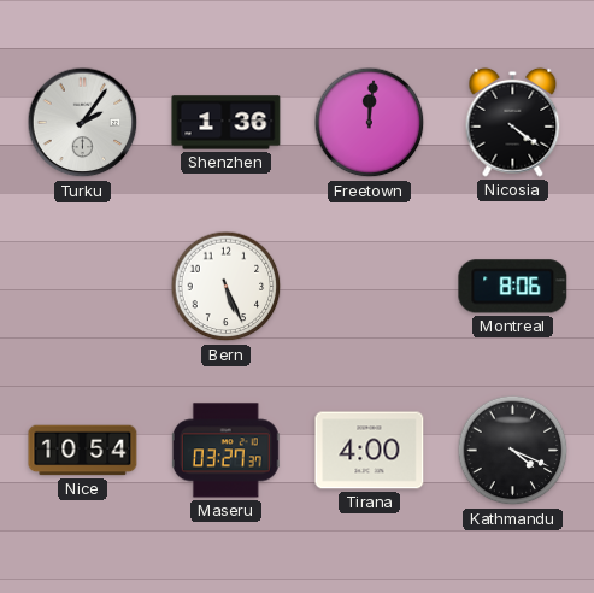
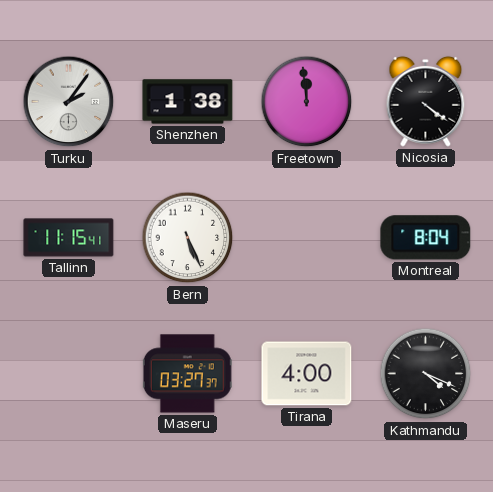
Shenzhen: 1:36 -> 1:38
Freetown: 12:01 -> 11:59
Tallinn: none -> 11:15
Montreal: 8:06 -> 8:04
Nice: 10:54 -> none
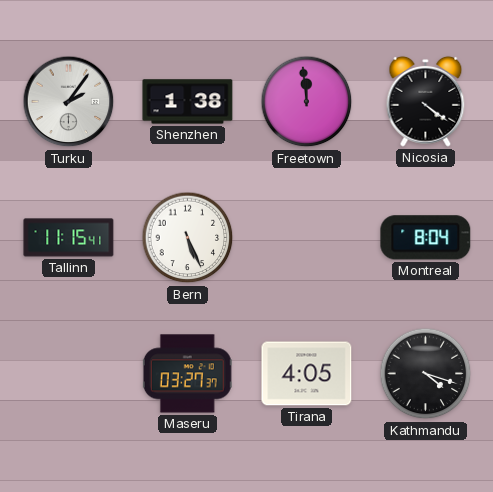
Tirana: 4:00 -> 4:05
Kathmandu: 4:19 -> 4:18
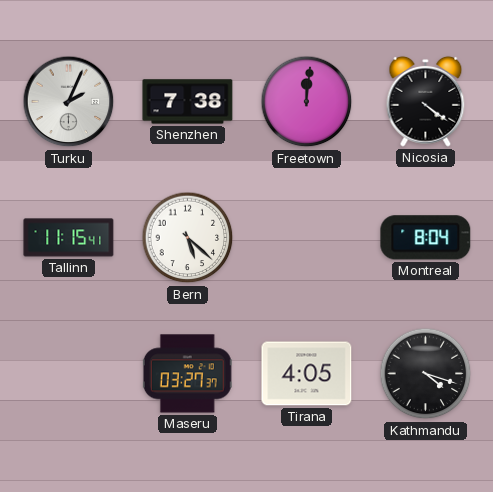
Turku: 2:06 -> 2:04
Shenzhen: 1:38 -> 7:38
Freetown: 11:59 -> 12:01
Bern: 5:26 -> 5:22
